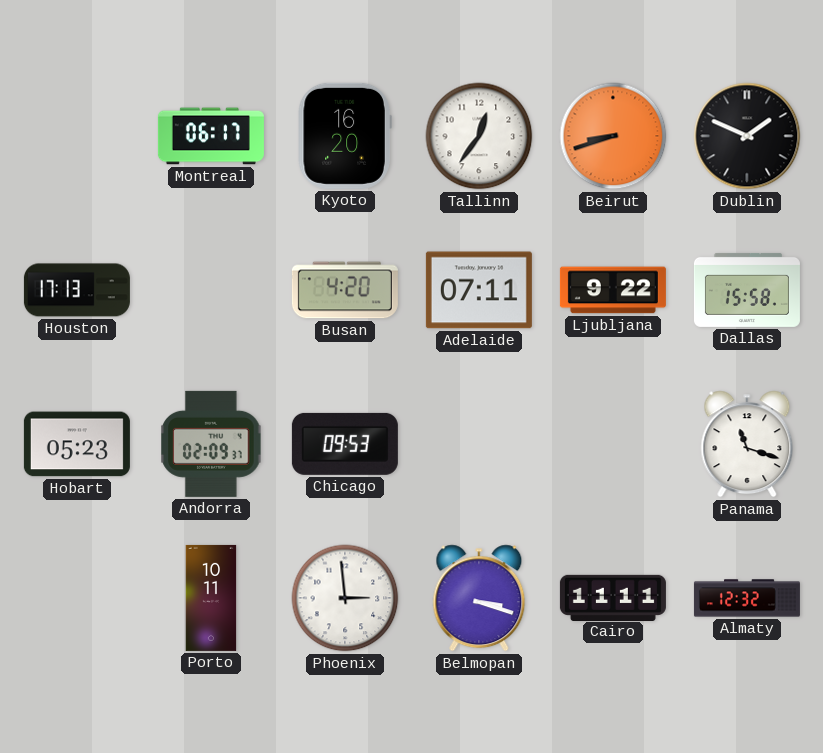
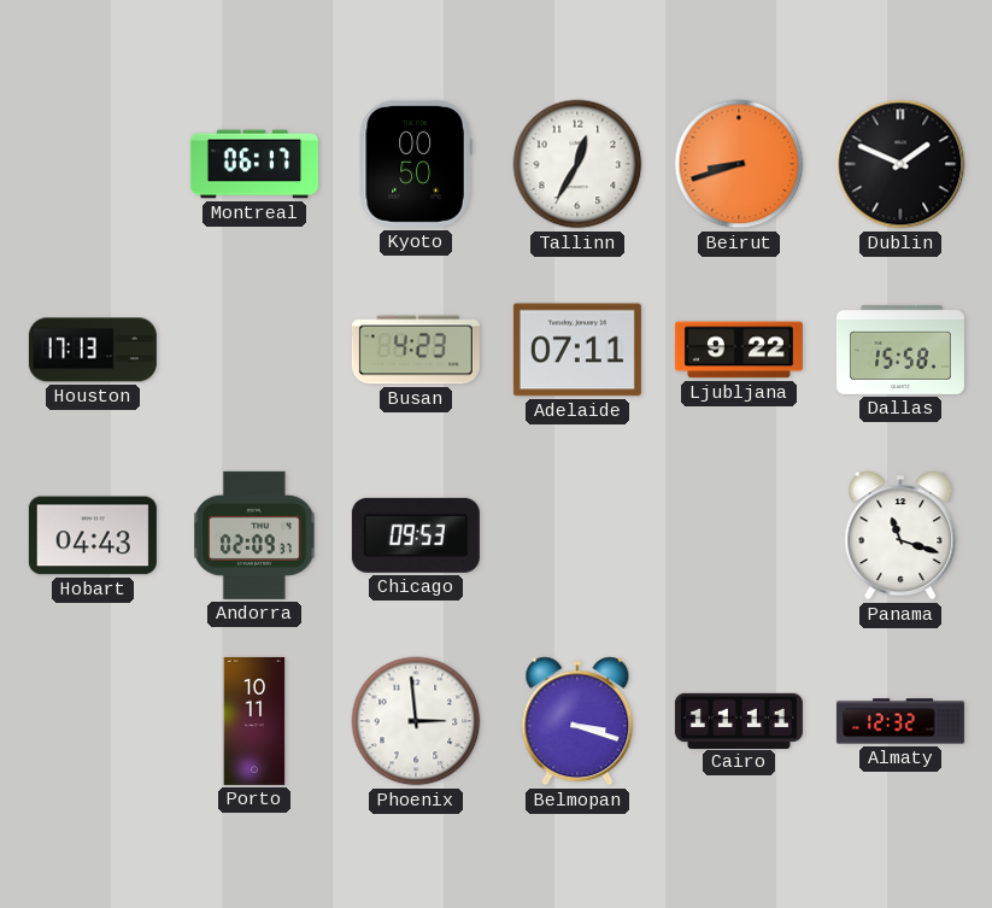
Kyoto: 16:20 -> 00:50
Tallinn: 12:36 -> 12:35
Busan: 4:20 -> 4:23
Hobart: 05:23 -> 04:43
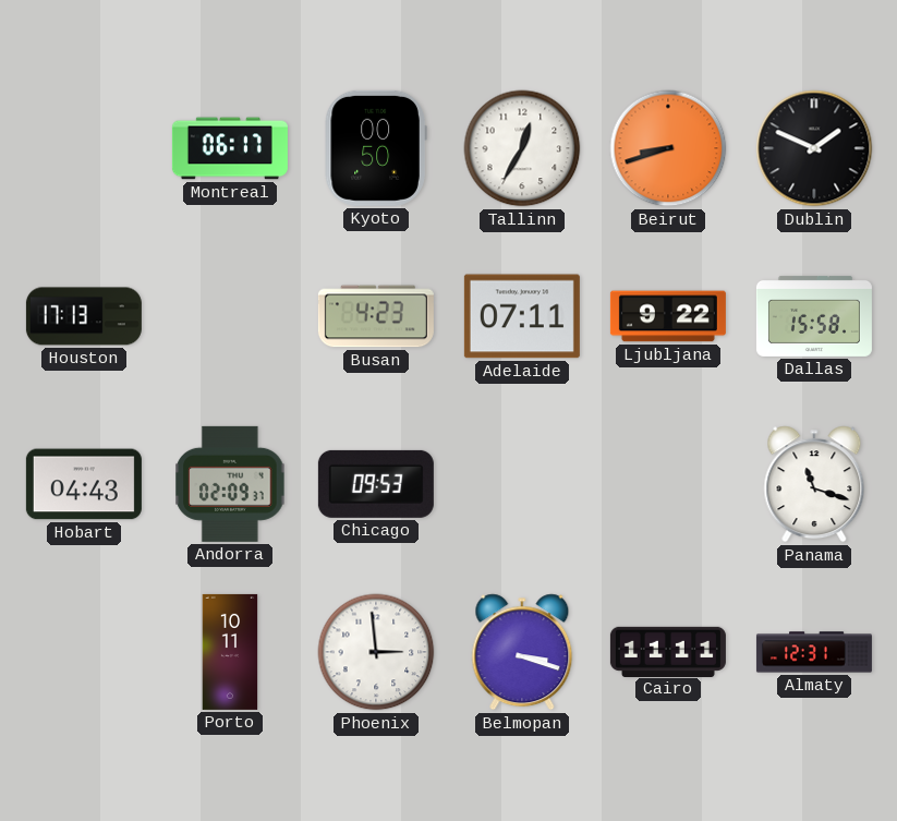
Almaty: 12:32 -> 12:31
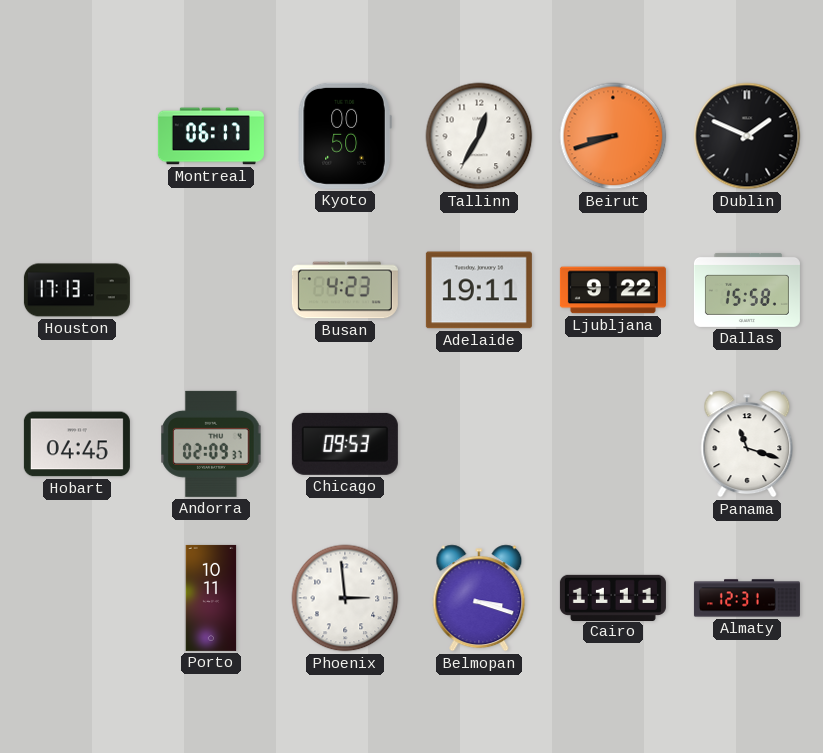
Adelaide: 07:11 -> 19:11
Hobart: 04:43 -> 04:45
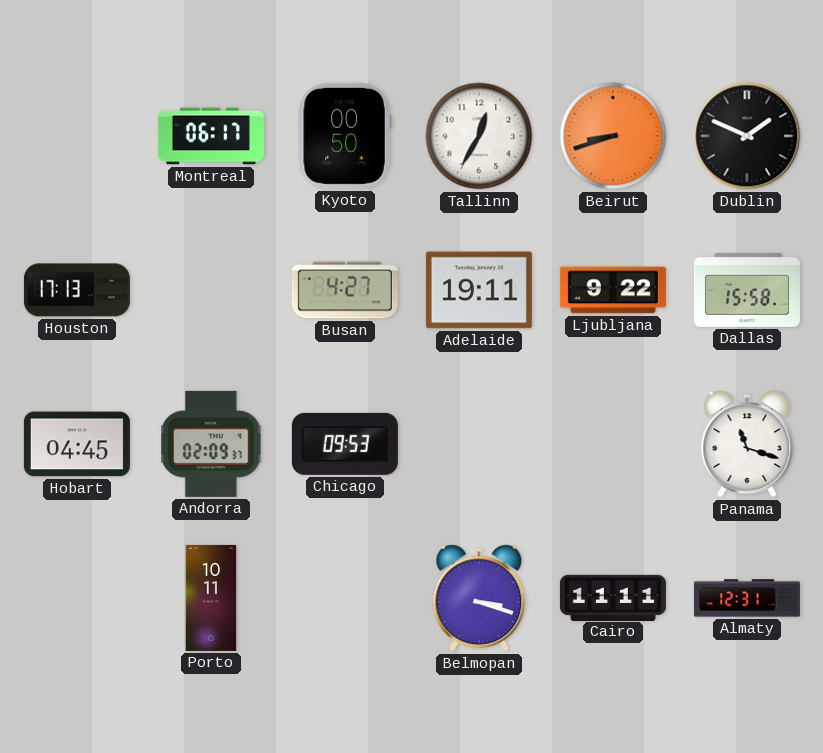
Busan: 4:23 -> 4:27
Phoenix: 2:59 -> none
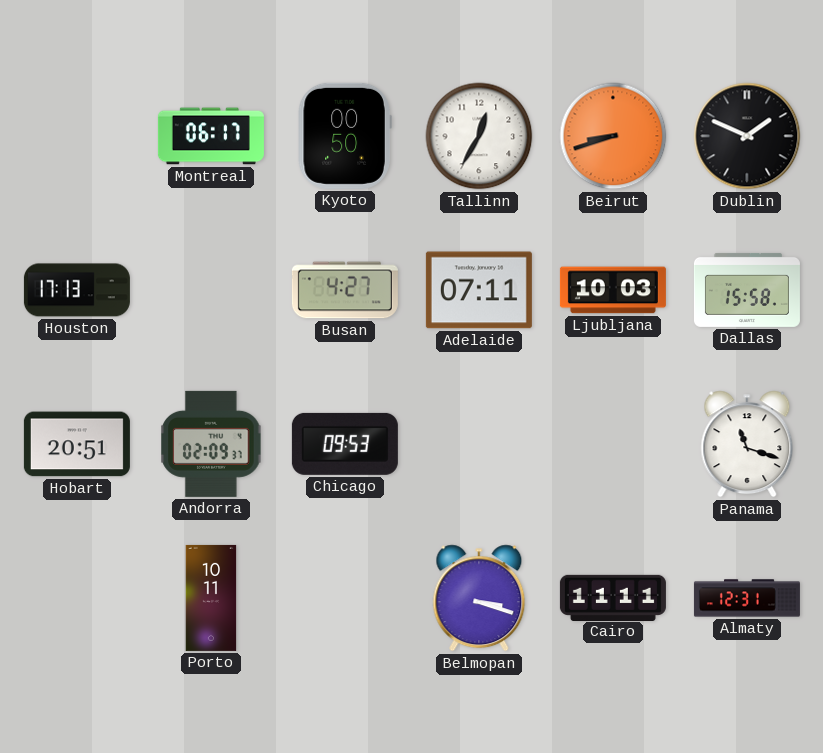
Adelaide: 19:11 -> 07:11
Ljubljana: 9:22 -> 10:03
Hobart: 04:45 -> 20:51
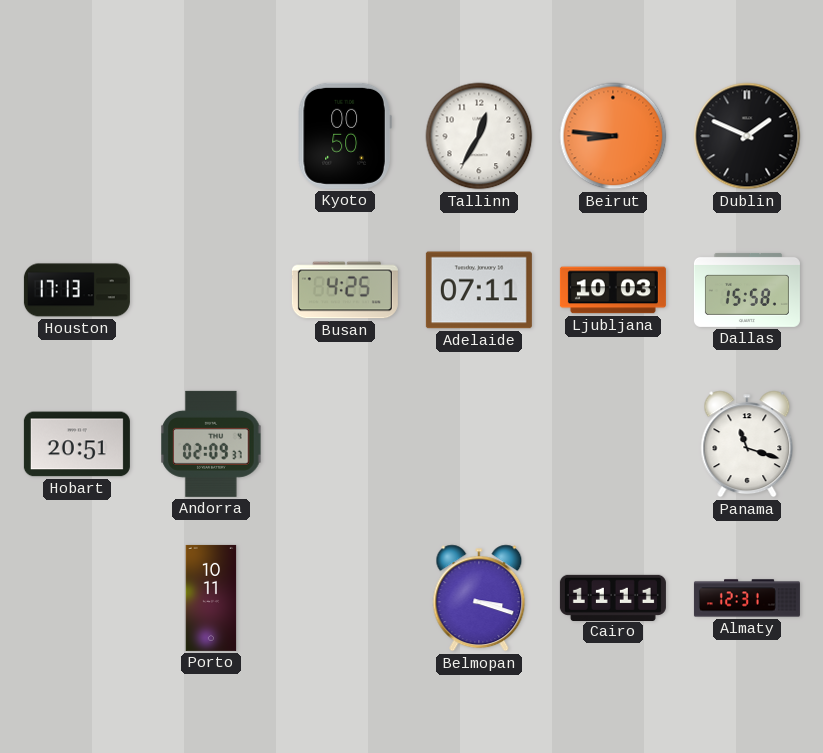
Montreal: 06:17 -> none
Beirut: 8:42 -> 8:46
Busan: 4:27 -> 4:25
Chicago: 09:53 -> none
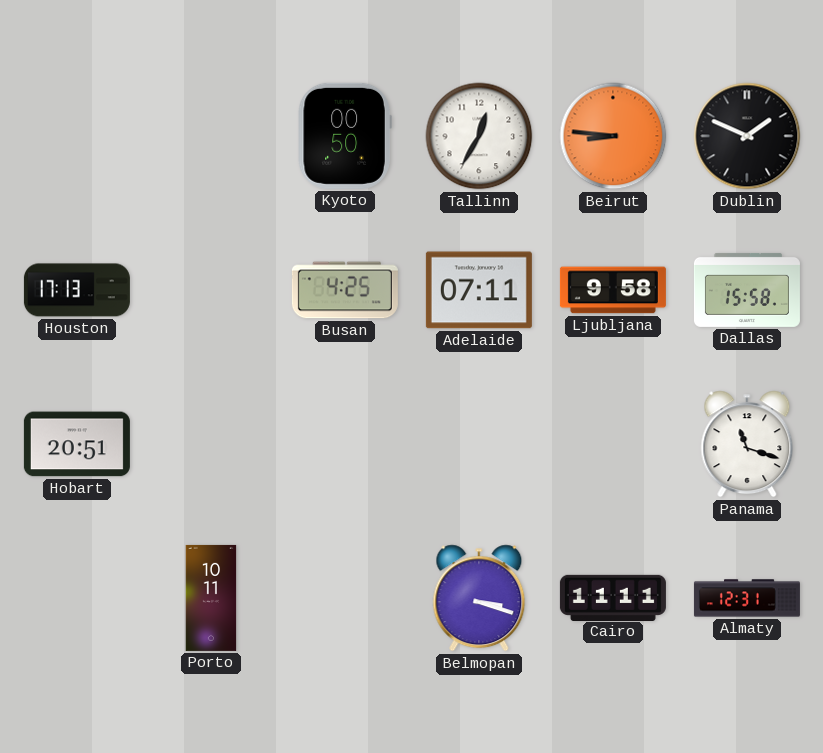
Ljubljana: 10:03 -> 9:58
Andorra: 02:09 -> none
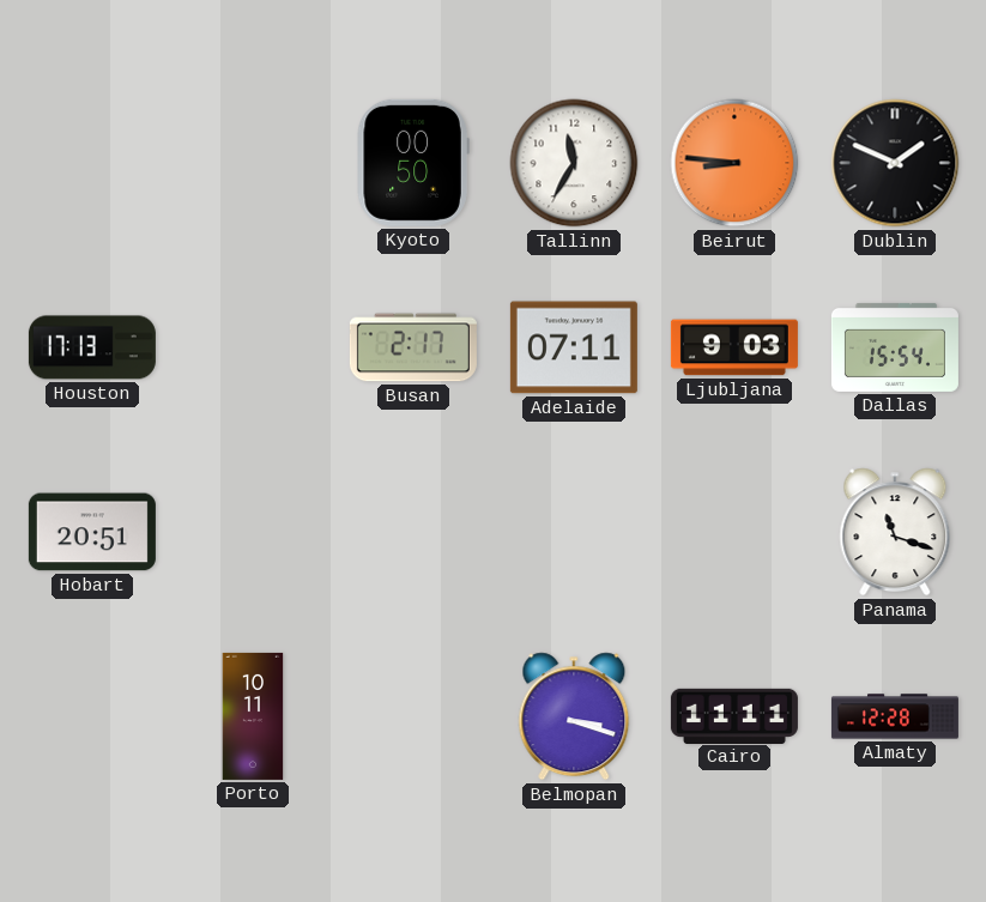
Tallinn: 12:35 -> 11:35
Busan: 4:25 -> 2:17
Ljubljana: 9:58 -> 9:03
Dallas: 15:58 -> 15:54
Almaty: 12:31 -> 12:28
